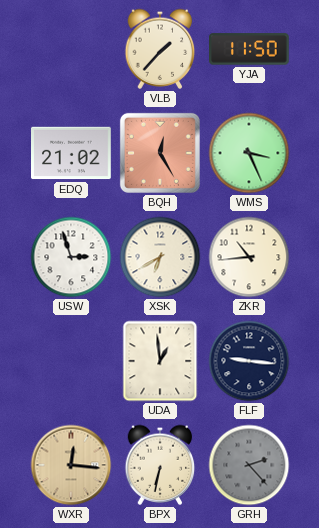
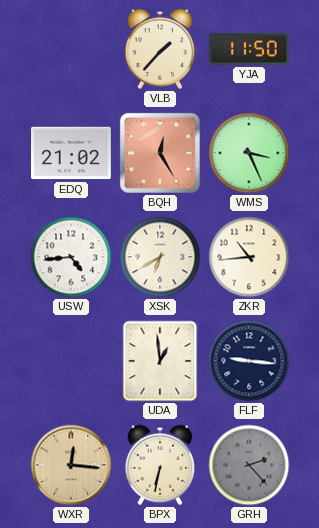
USW: 2:57 -> 4:44
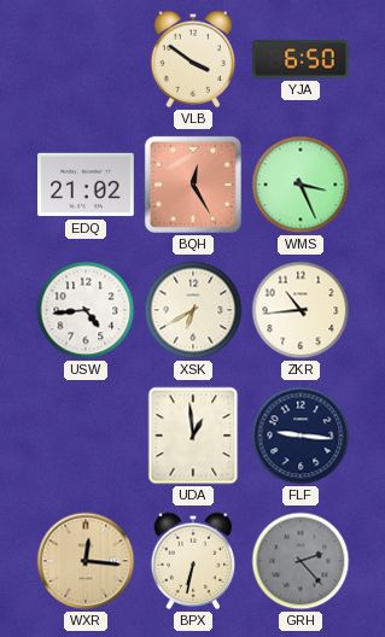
VLB: 1:37 -> 3:51
YJA: 11:50 -> 6:50
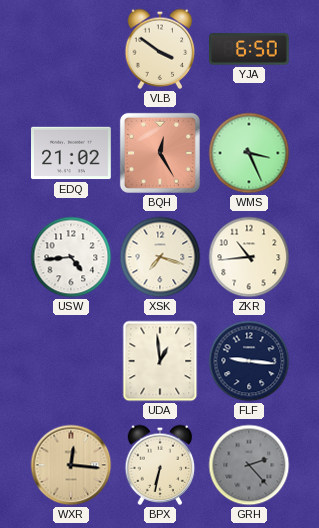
XSK: 6:40 -> 7:18
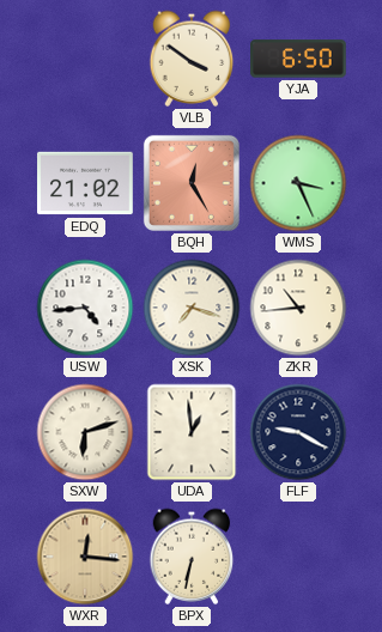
SXW: none -> 6:12
FLF: 9:16 -> 9:20
GRH: 2:23 -> none
